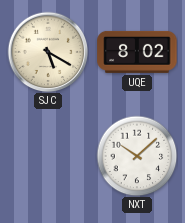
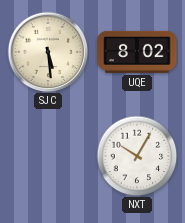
SJC: 5:20 -> 5:29
NXT: 10:08 -> 10:05
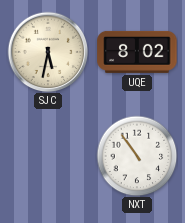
SJC: 5:29 -> 5:32
NXT: 10:05 -> 10:54
